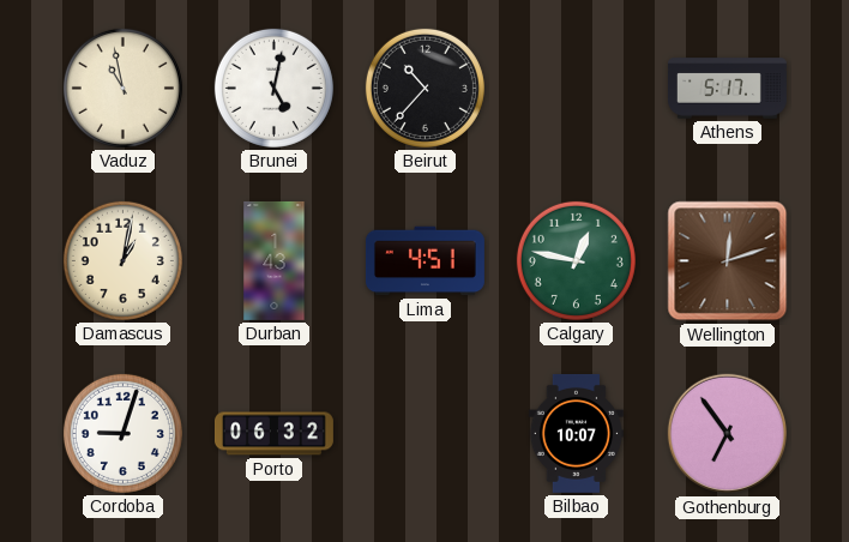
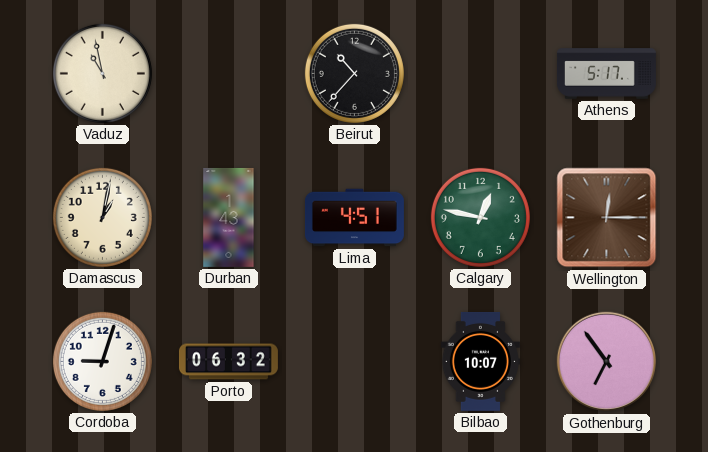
Brunei: 5:02 -> none
Wellington: 12:12 -> 12:15
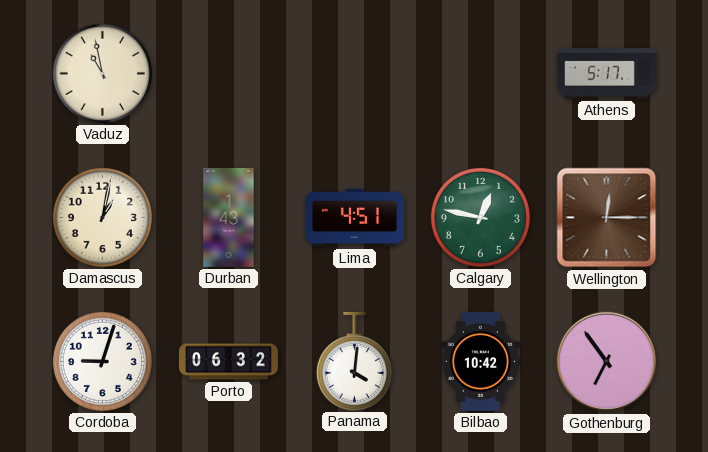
Beirut: 10:37 -> none
Panama: none -> 4:01
Bilbao: 10:07 -> 10:42
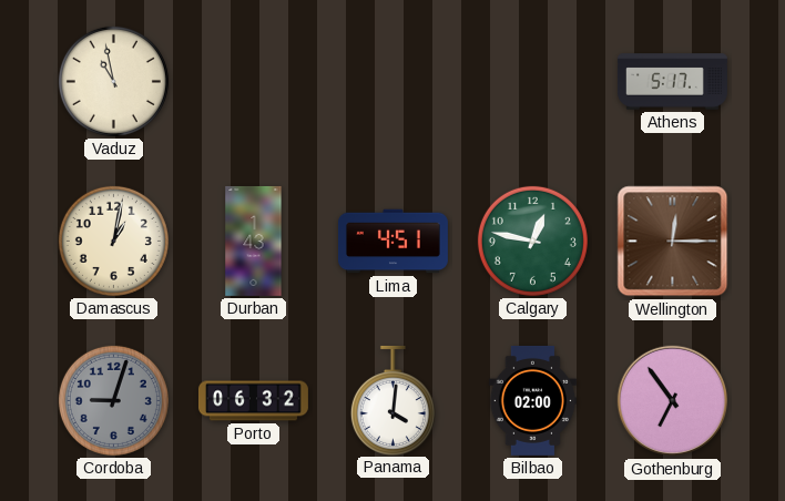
Cordoba dial: white -> grey
Bilbao: 10:42 -> 02:00
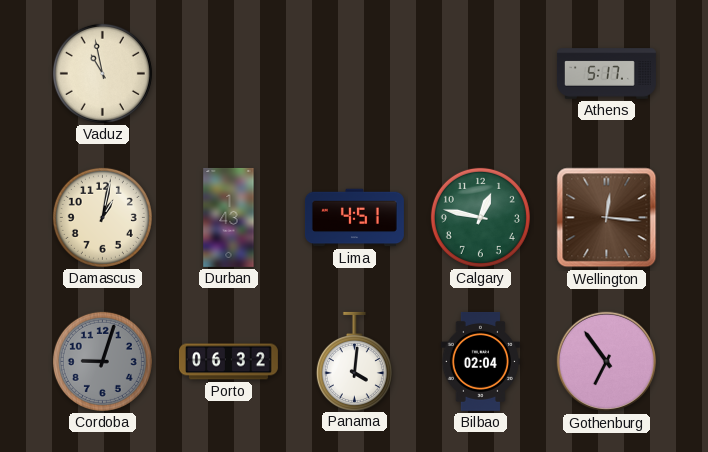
Wellington: 12:15 -> 12:16
Bilbao: 02:00 -> 02:04
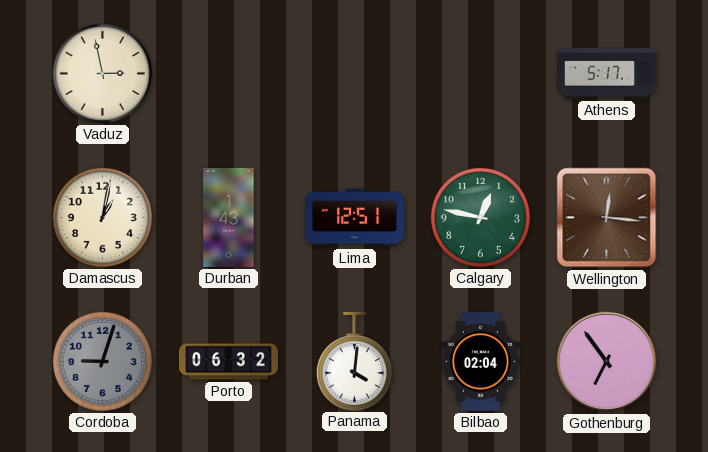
Vaduz: 10:58 -> 2:58
Lima: 4:51 -> 12:51
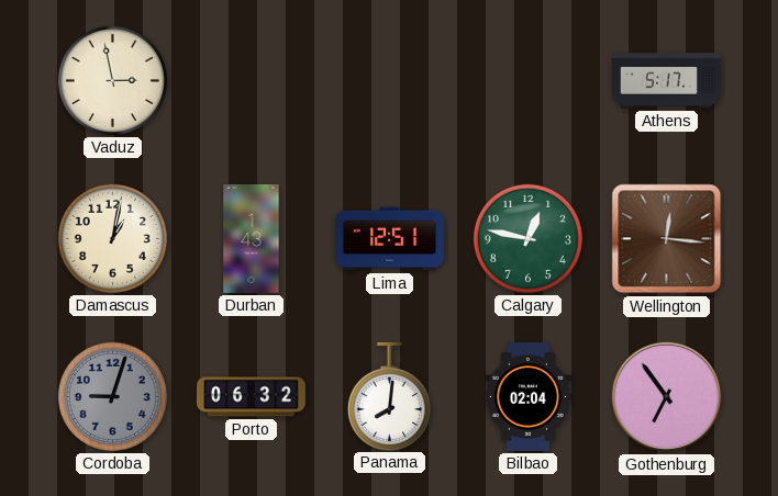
Panama: 4:01 -> 8:01
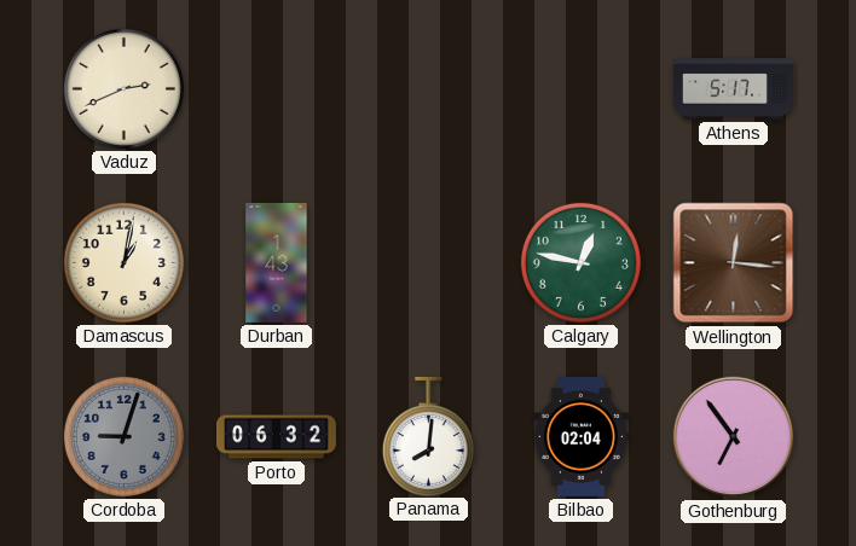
Vaduz: 2:58 -> 2:41
Lima: 12:51 -> none
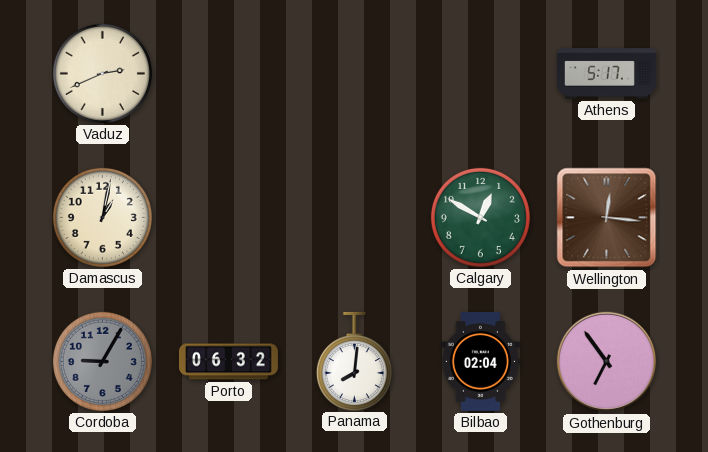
Durban: 1:43 -> none
Calgary: 12:47 -> 12:50
Cordoba: 9:03 -> 9:05
